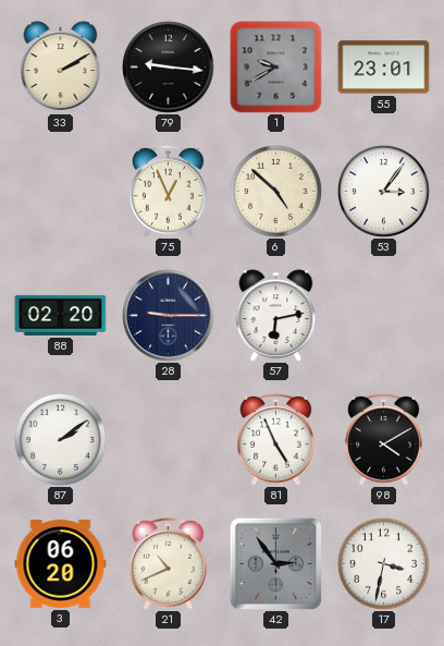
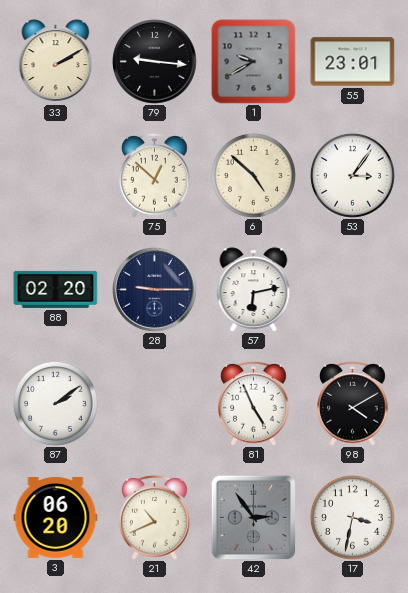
75: 12:56 -> 12:52
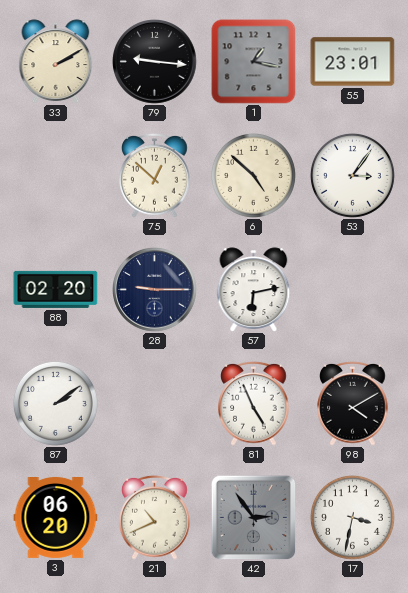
1: 9:40 -> 1:17
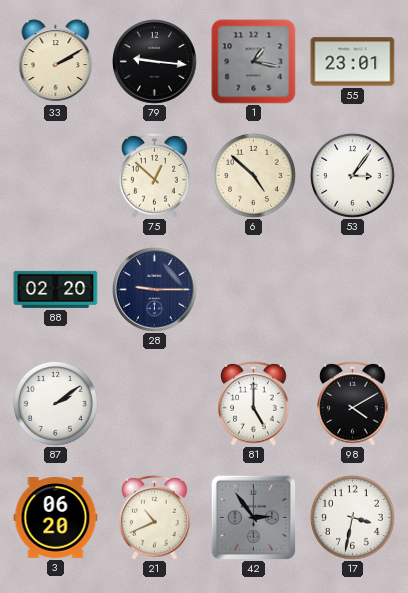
57: 6:13 -> none
81: 4:56 -> 5:00
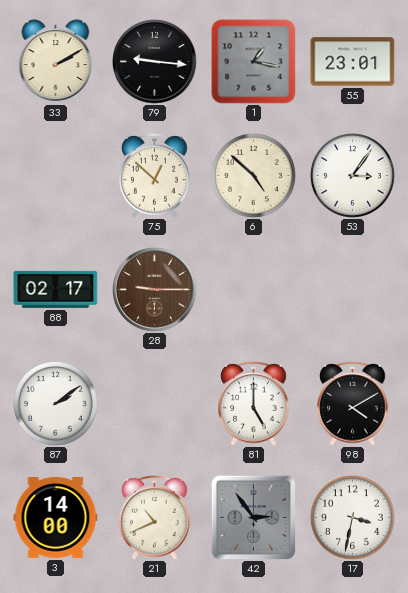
88: 02:20 -> 02:17
28 dial: navy -> brown
3: 06:20 -> 14:00
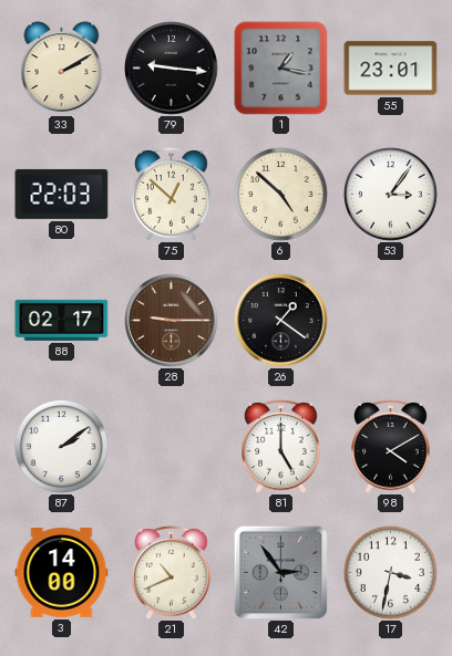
80: none -> 22:03
26: none -> 1:21
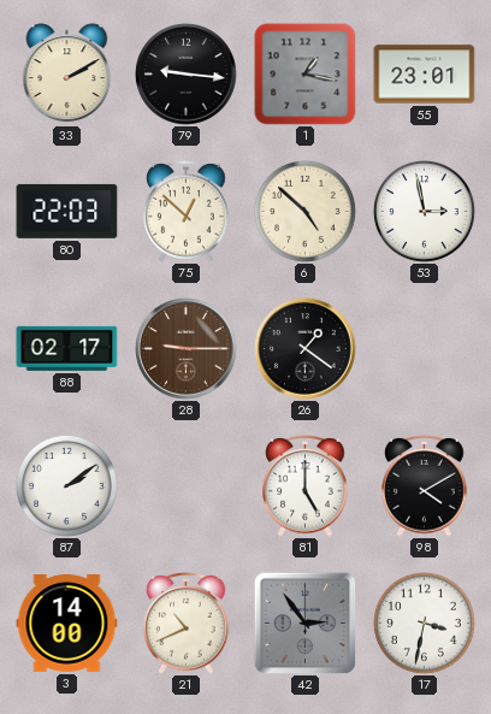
53: 3:06 -> 2:58
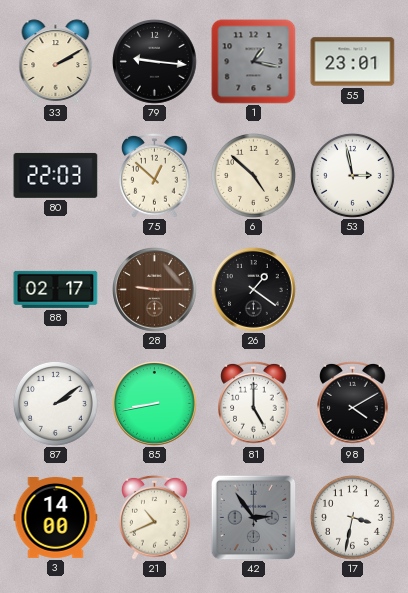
85: none -> 8:43
